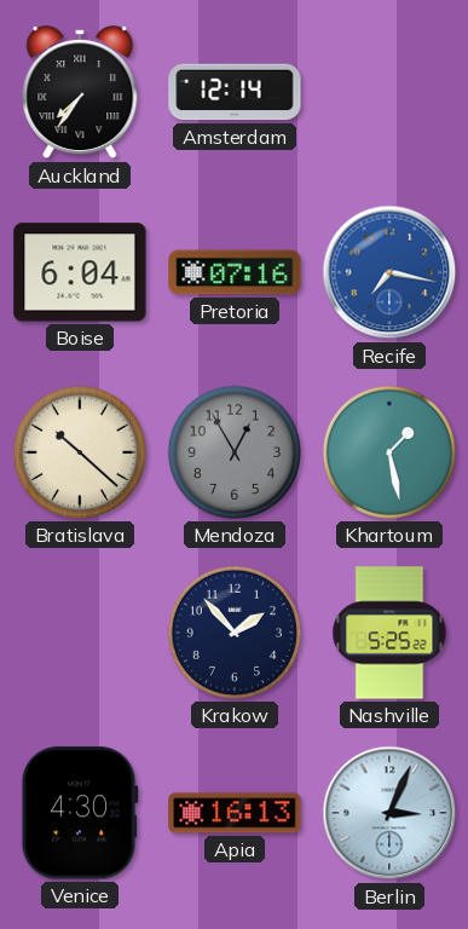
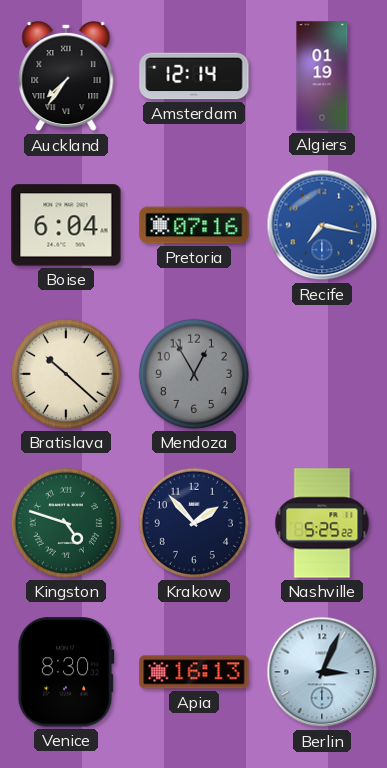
Algiers: none -> 01:19
Khartoum: 1:28 -> none
Kingston: none -> 4:48
Venice: 4:30 -> 8:30
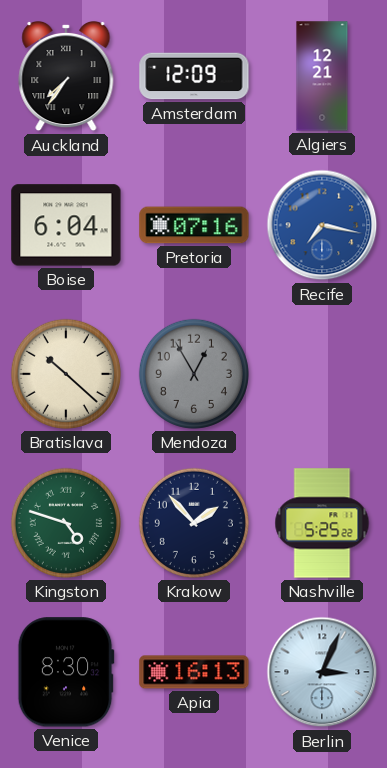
Amsterdam: 12:14 -> 12:09
Algiers: 01:19 -> 12:21
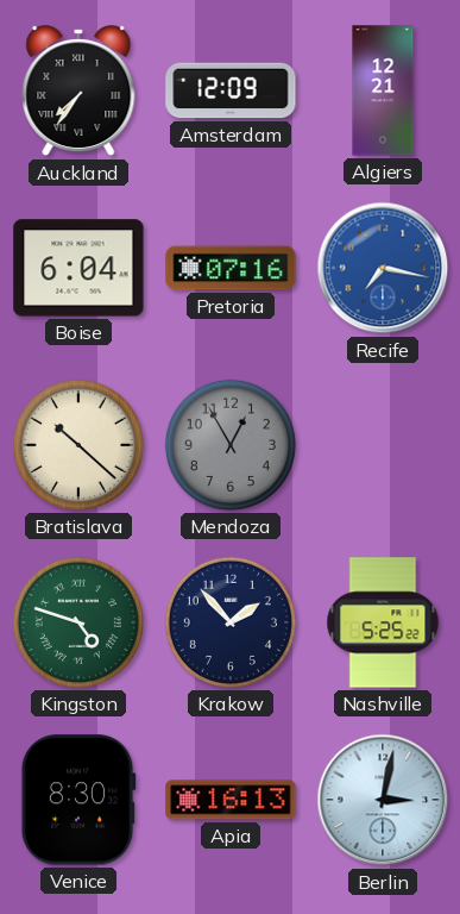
Berlin: 3:04 -> 3:02
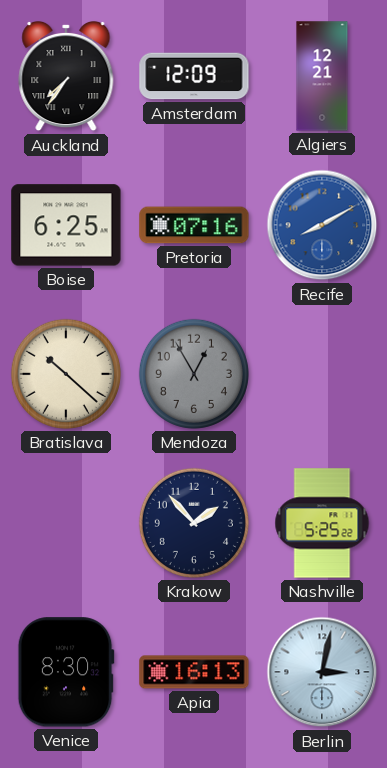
Boise: 6:04 -> 6:25
Recife: 7:17 -> 8:10
Kingston: 4:48 -> none
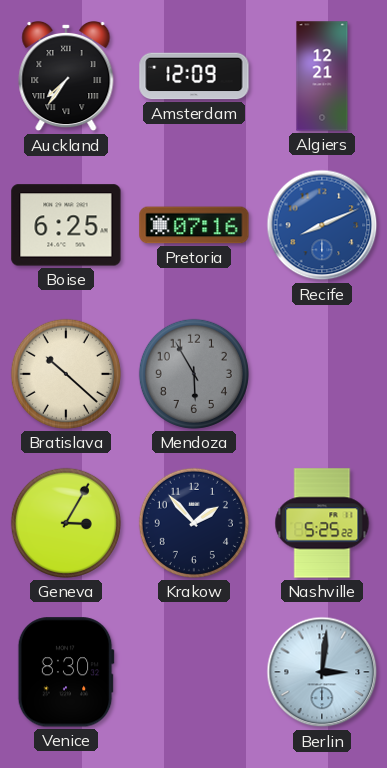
Recife: 8:10 -> 8:11
Mendoza: 12:55 -> 5:55
Geneva: none -> 3:05
Apia: 16:13 -> none
Berlin: 3:02 -> 3:01
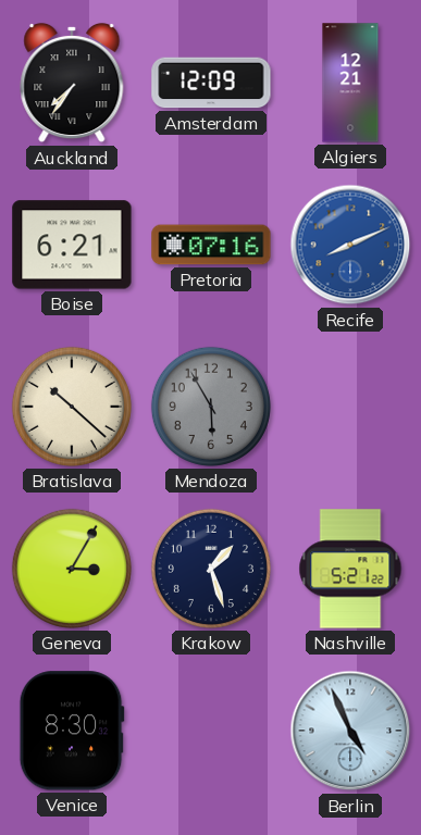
Boise: 6:25 -> 6:21
Krakow: 1:53 -> 1:27
Nashville: 5:25 -> 5:21
Berlin: 3:01 -> 4:56
